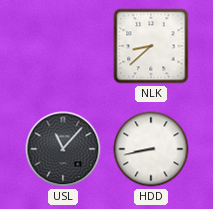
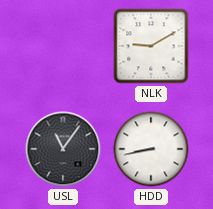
NLK: 8:38 -> 9:10
USL: 11:07 -> 11:06
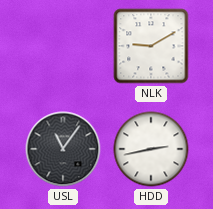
HDD: 8:43 -> 2:43
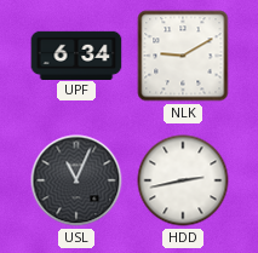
UPF: none -> 6:34
USL: 11:06 -> 11:04
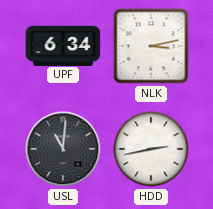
NLK: 9:10 -> 3:13
USL: 11:04 -> 11:01
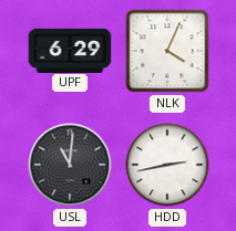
UPF: 6:34 -> 6:29
NLK: 3:13 -> 4:04
